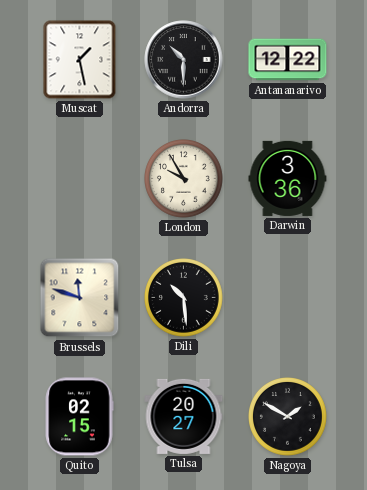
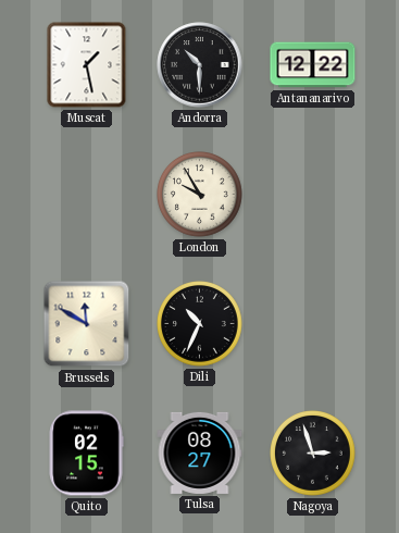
Darwin: 3:36 -> none
Brussels: 11:48 -> 11:50
Dili: 10:29 -> 10:34
Tulsa: 20:27 -> 08:27
Nagoya: 1:50 -> 2:57
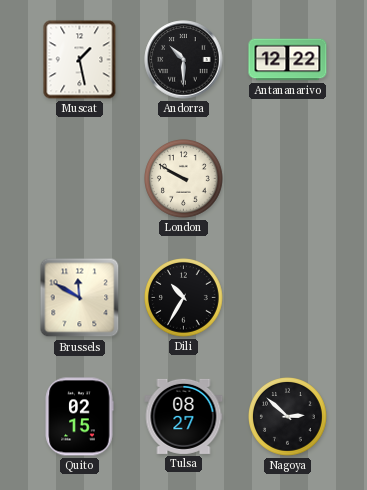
London: 9:55 -> 9:50
Dili: 10:34 -> 10:35
Nagoya: 2:57 -> 2:52
